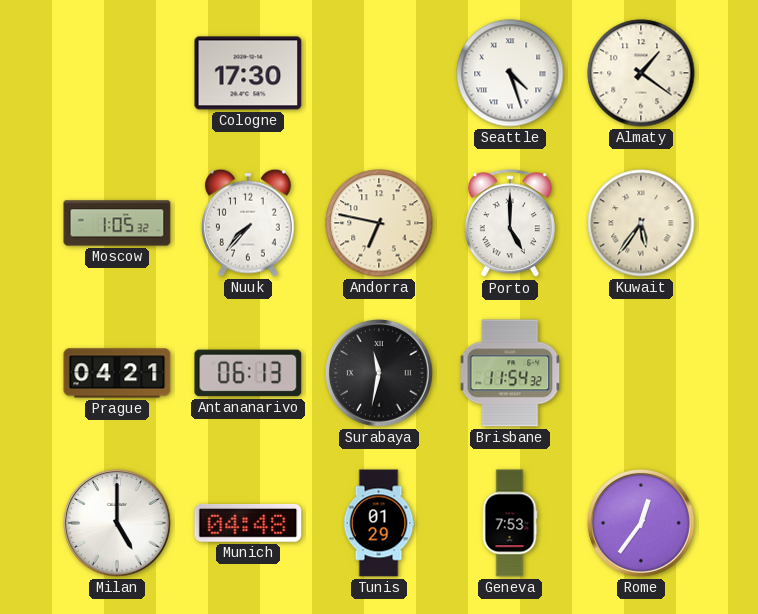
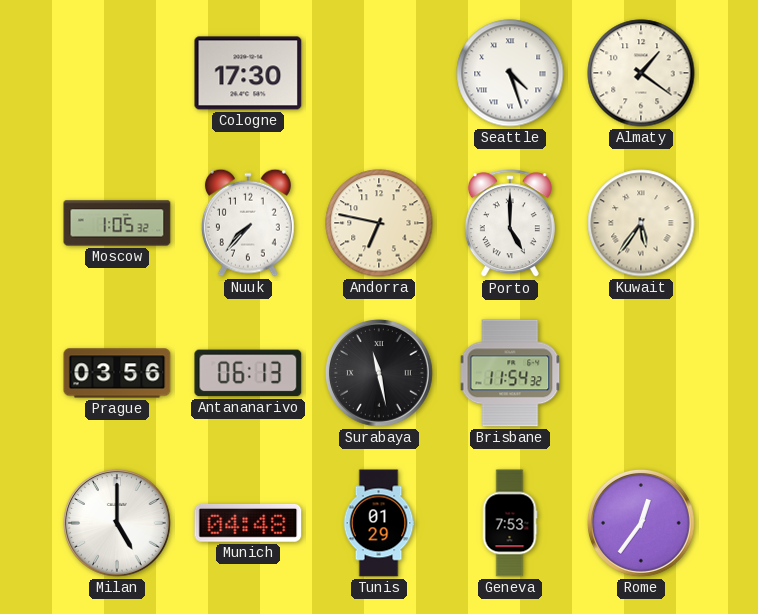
Prague: 04:21 -> 03:56
Surabaya: 11:32 -> 11:28
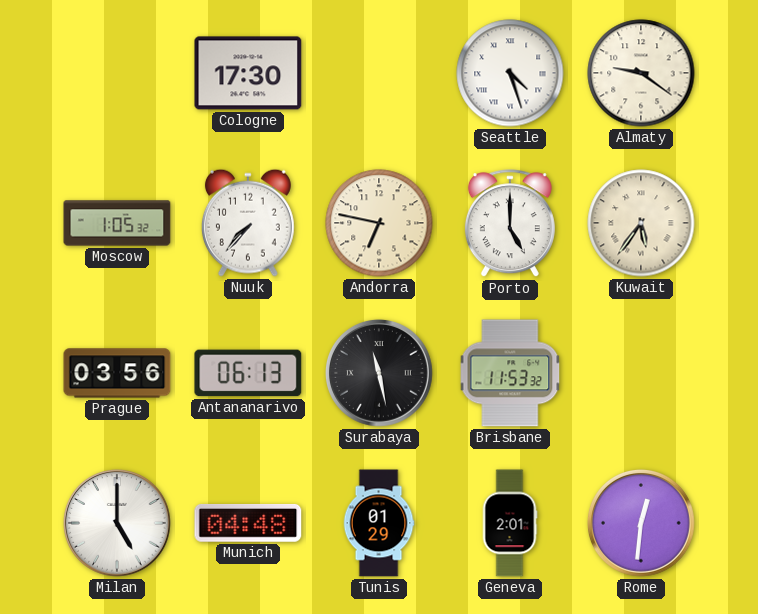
Almaty: 1:21 -> 9:21
Brisbane: 11:54 -> 11:53
Geneva: 7:53 -> 2:01
Rome: 12:36 -> 12:31
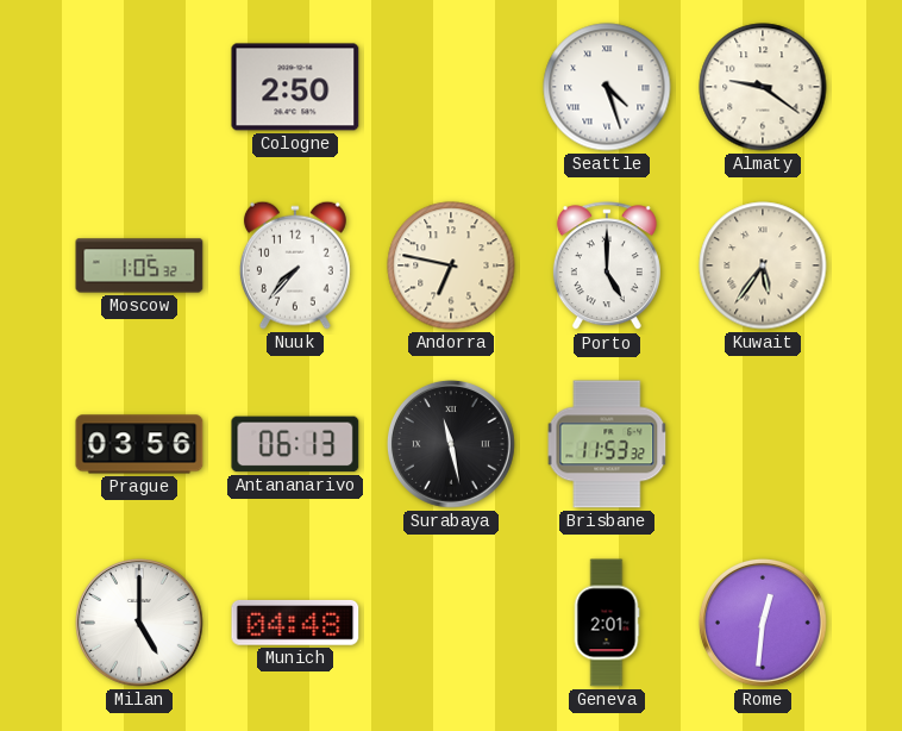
Cologne: 17:30 -> 2:50
Tunis: 01:29 -> none
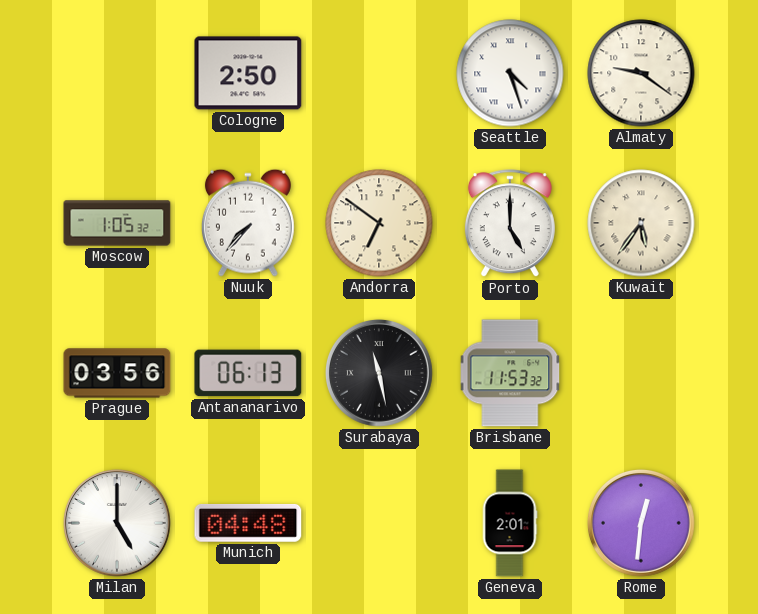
Andorra: 6:47 -> 6:51
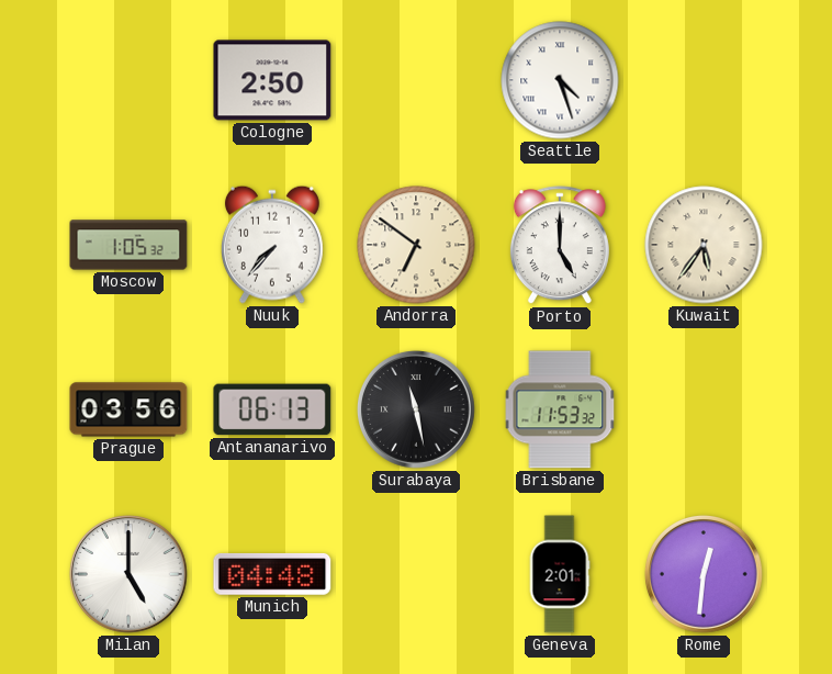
Almaty: 9:21 -> none
